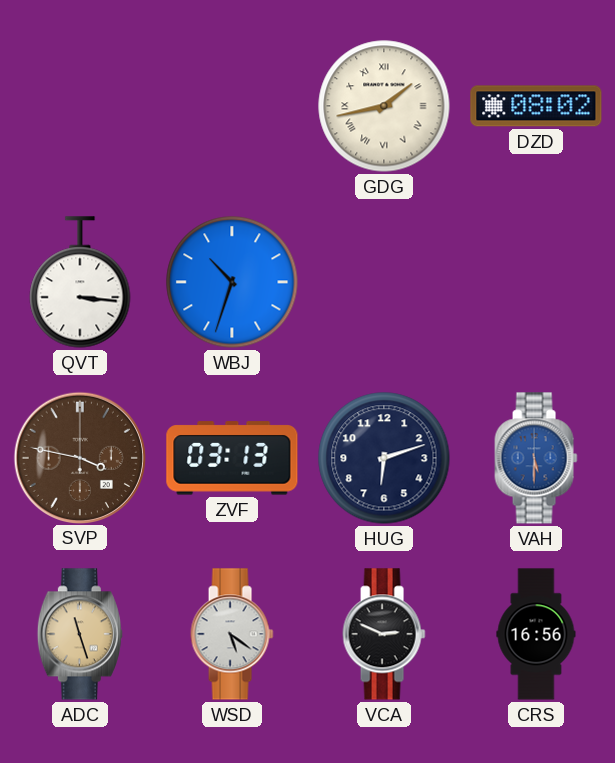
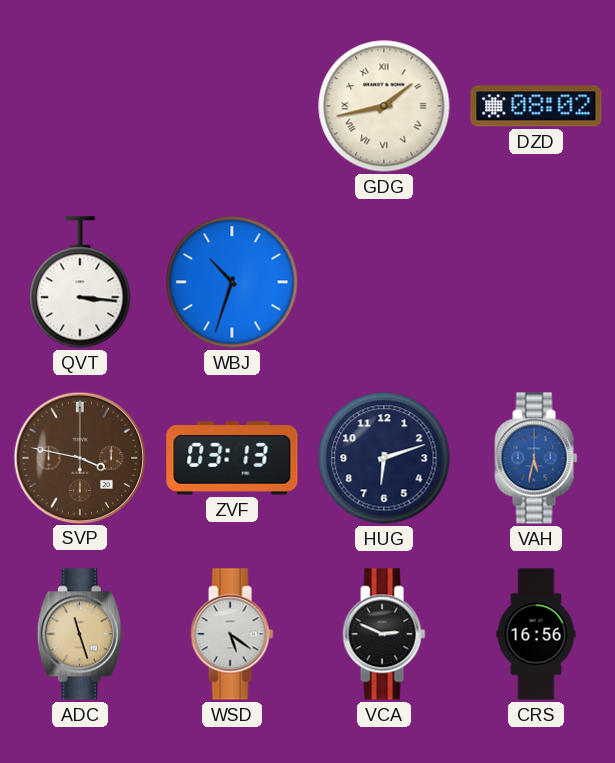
VAH: 5:30 -> 5:32
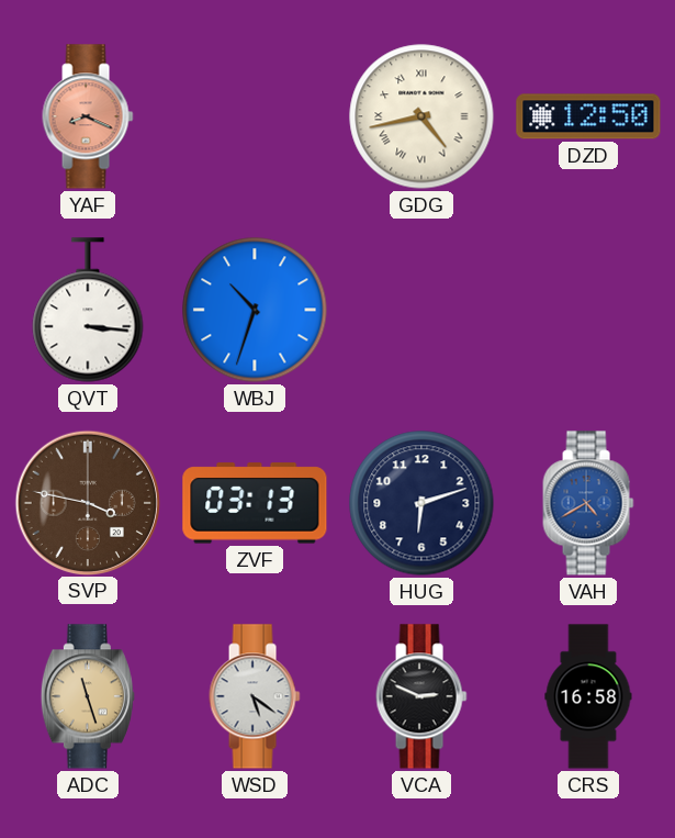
YAF: none -> 8:19
GDG: 1:43 -> 4:43
DZD: 08:02 -> 12:50
VAH: 5:32 -> 4:40
CRS: 16:56 -> 16:58
